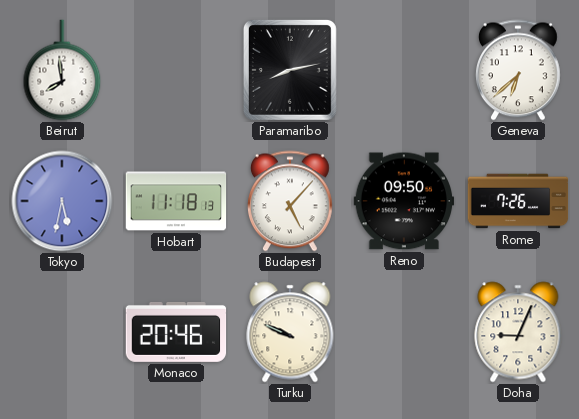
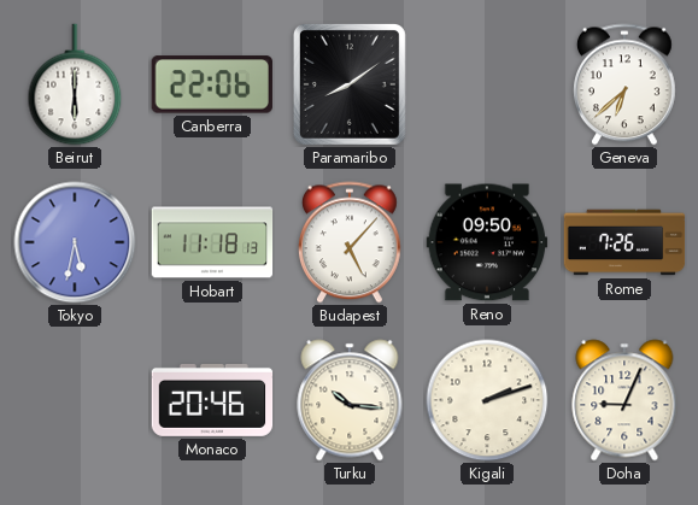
Beirut: 7:59 -> 6:00
Canberra: none -> 22:06
Paramaribo: 8:13 -> 8:09
Turku: 9:49 -> 10:16
Kigali: none -> 2:12
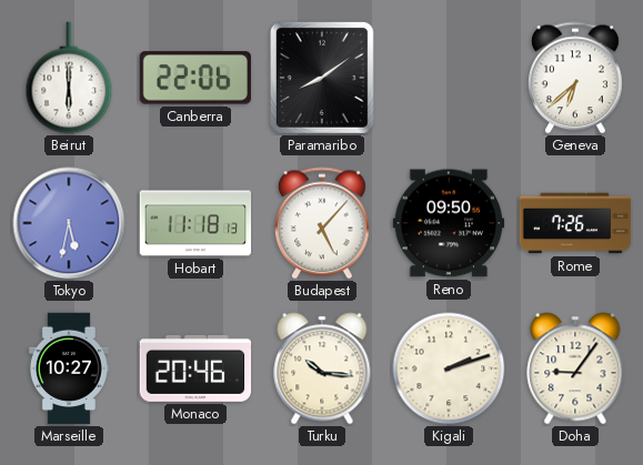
Marseille: none -> 10:27
Doha: 9:04 -> 9:06
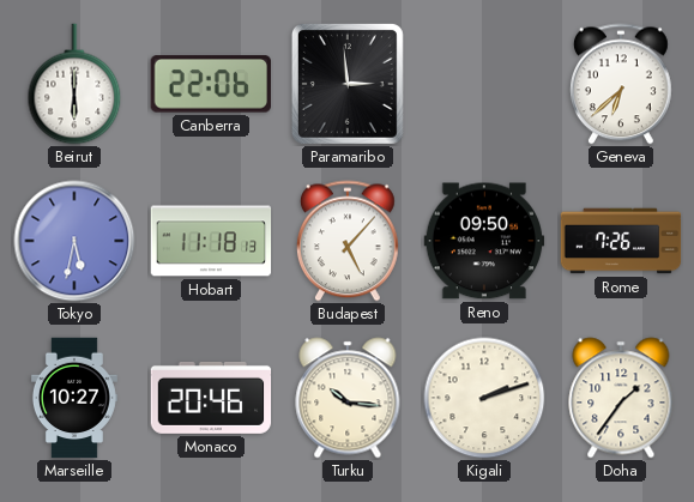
Paramaribo: 8:09 -> 2:59
Doha: 9:06 -> 1:36
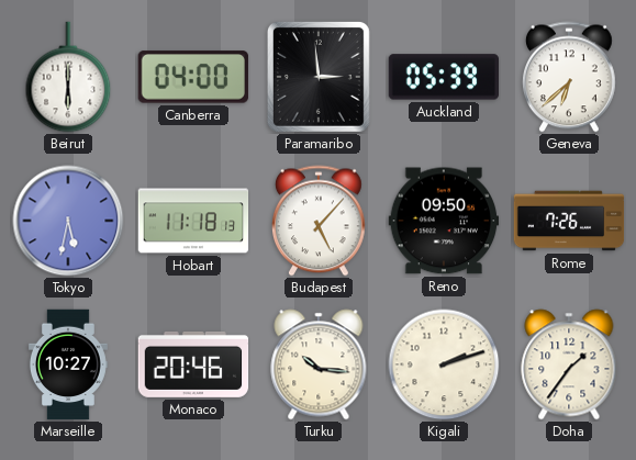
Canberra: 22:06 -> 04:00
Auckland: none -> 05:39
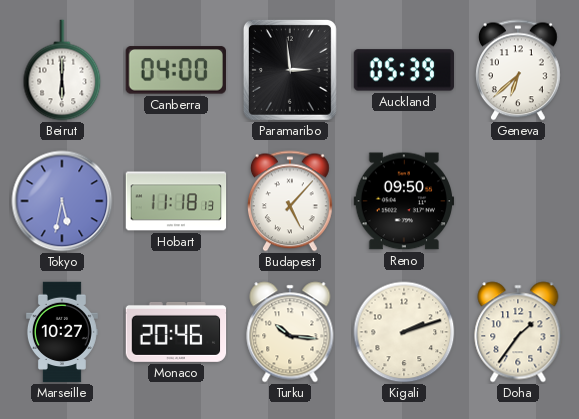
Rome: 7:26 -> none
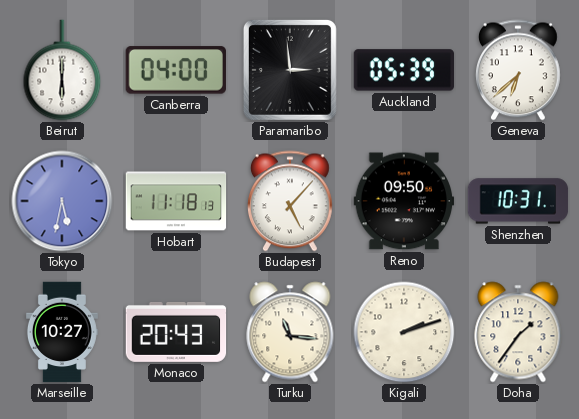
Shenzhen: none -> 10:31
Monaco: 20:46 -> 20:43
Turku: 10:16 -> 11:16
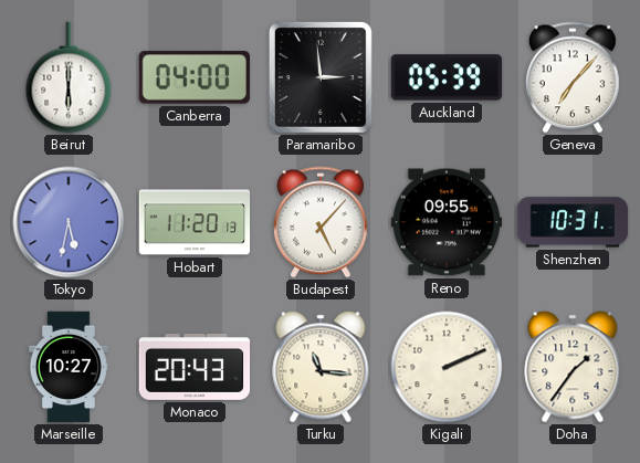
Geneva: 6:38 -> 7:07
Hobart: 11:18 -> 11:20
Reno: 09:50 -> 09:55
Kigali: 2:12 -> 2:11
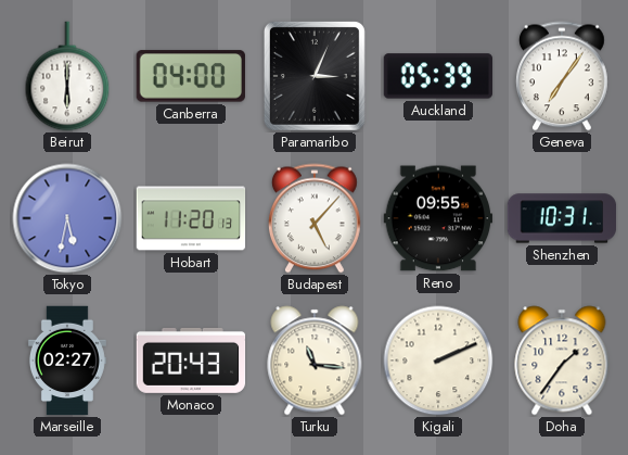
Paramaribo: 2:59 -> 3:04
Geneva: 7:07 -> 7:06
Marseille: 10:27 -> 02:27
